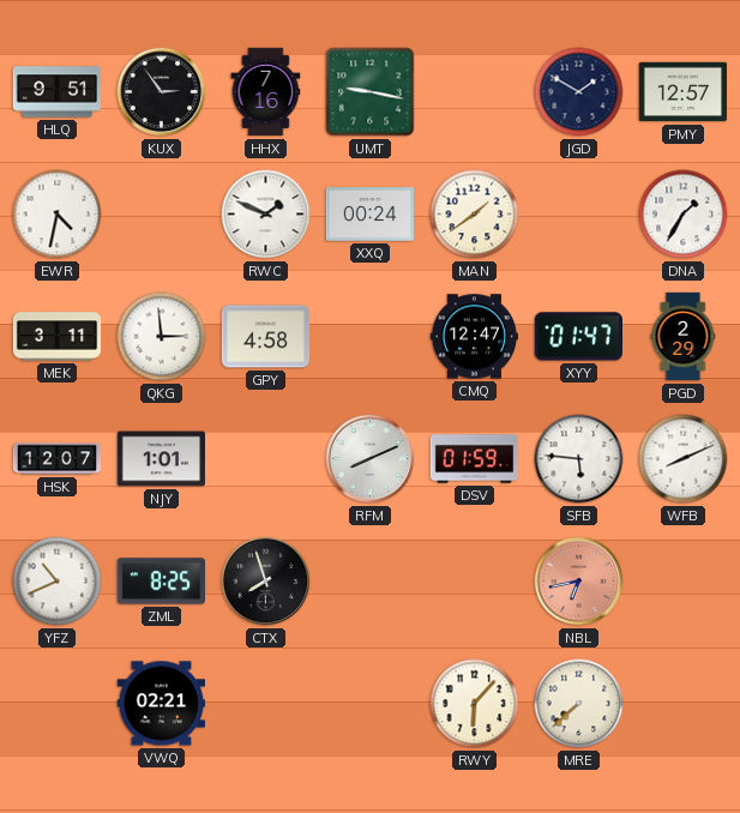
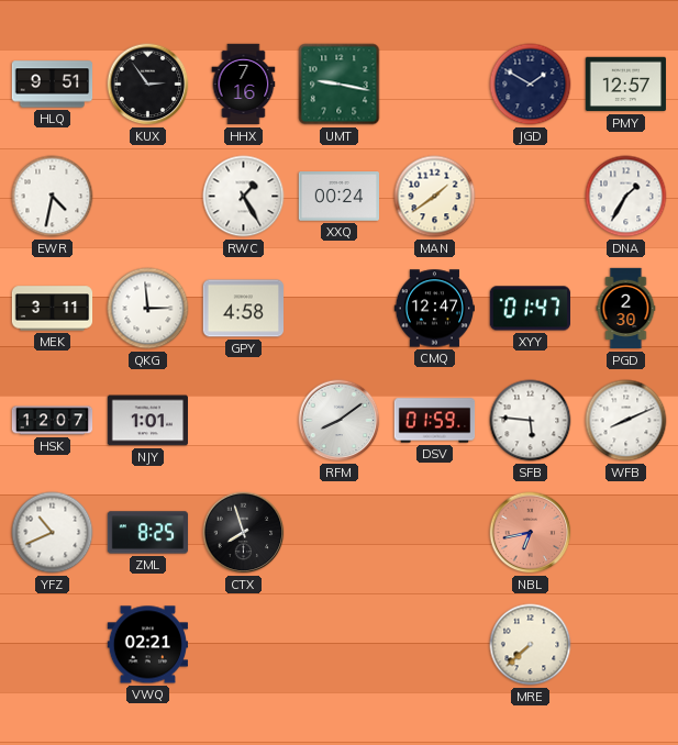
RWC: 1:49 -> 1:25
PGD: 2:29 -> 2:30
RFM: 8:11 -> 8:09
RWY: 6:07 -> none
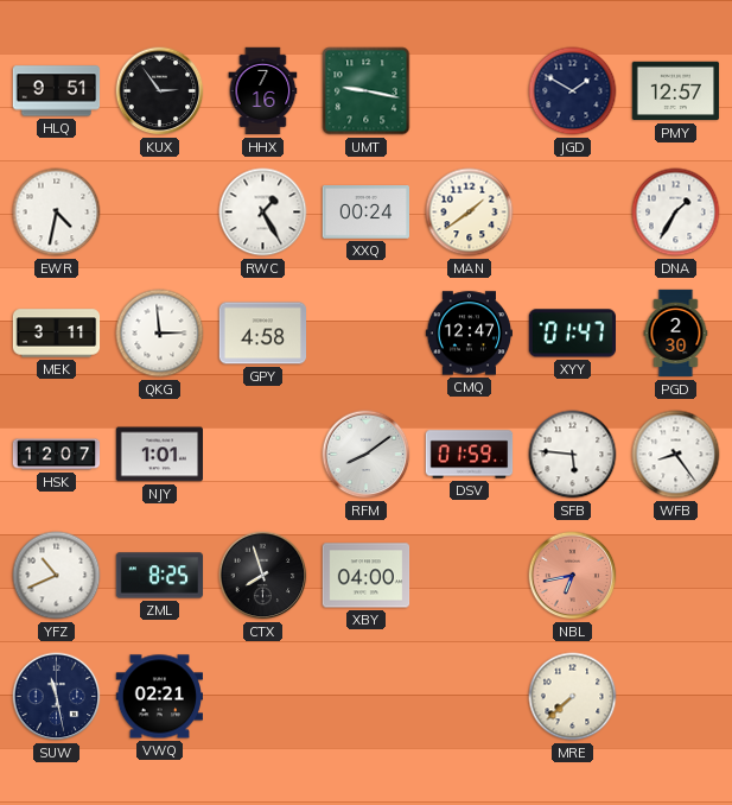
WFB: 8:11 -> 8:24
XBY: none -> 04:00
SUW: none -> 11:28
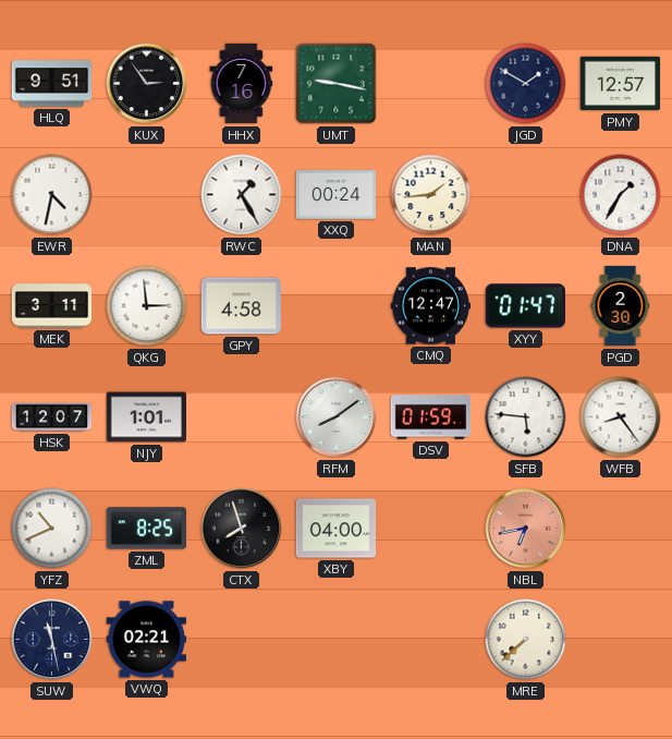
MAN: 1:39 -> 1:44
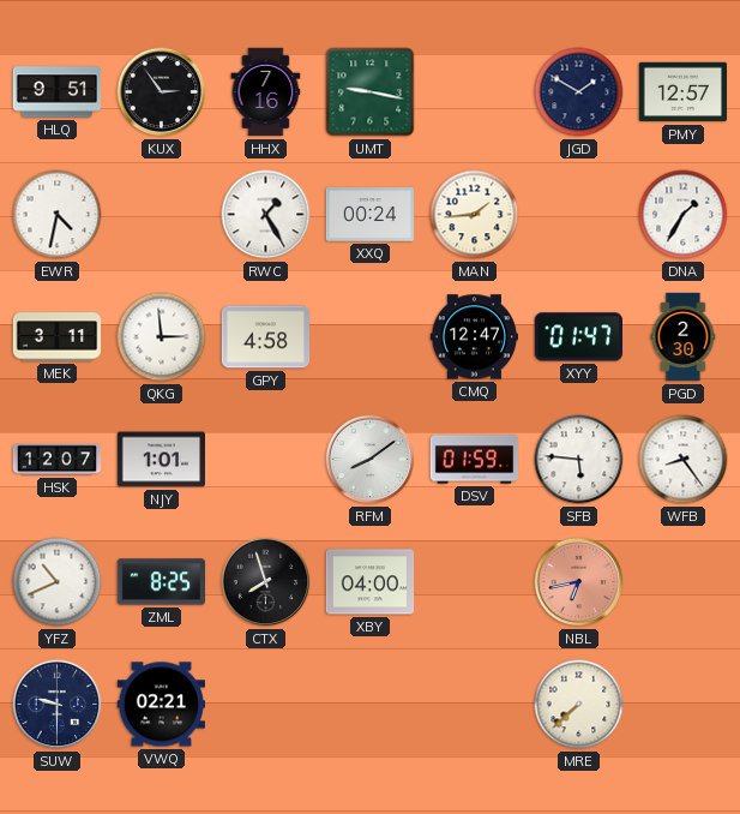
SUW: 11:28 -> 9:30
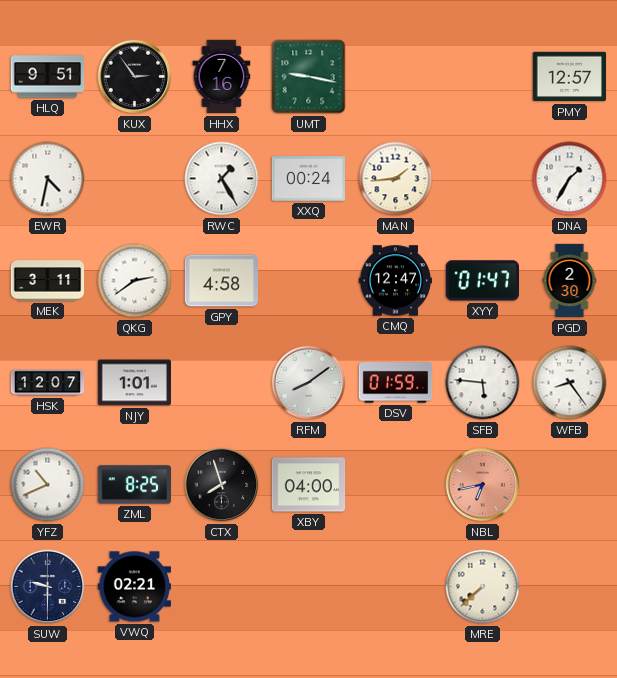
JGD: 1:50 -> none
QKG: 2:59 -> 2:39
